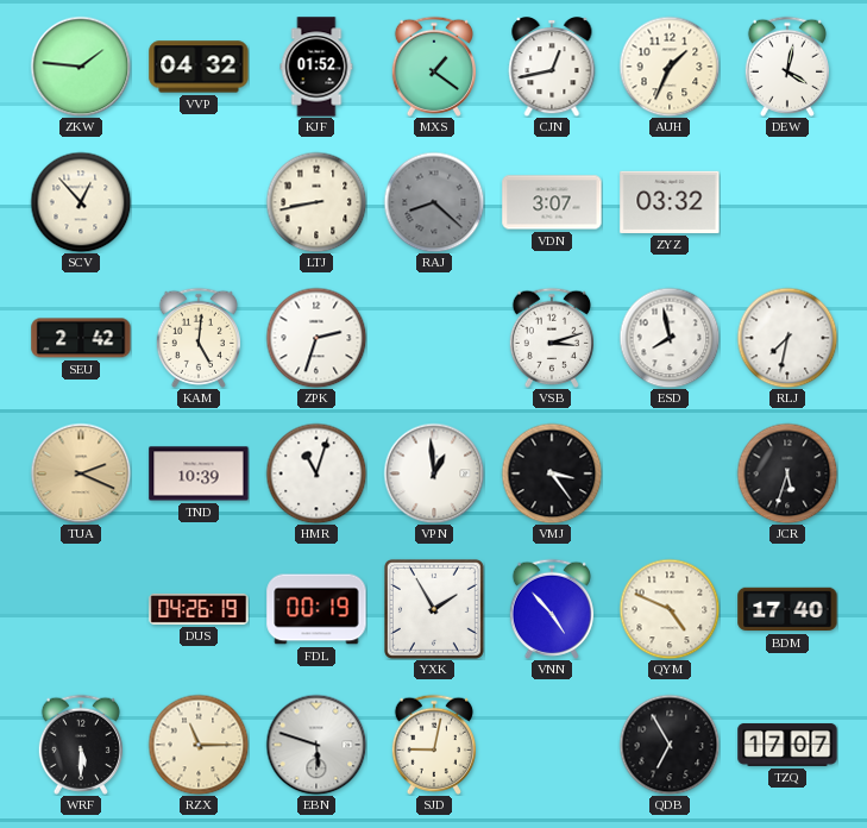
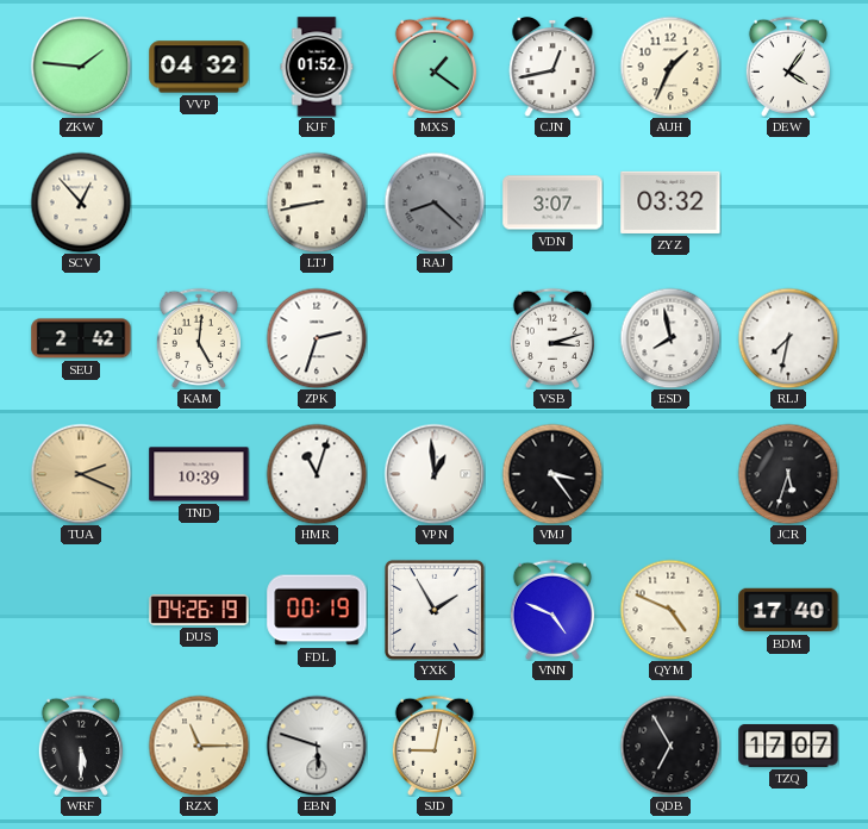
DEW: 4:02 -> 4:06
VNN: 4:53 -> 4:49
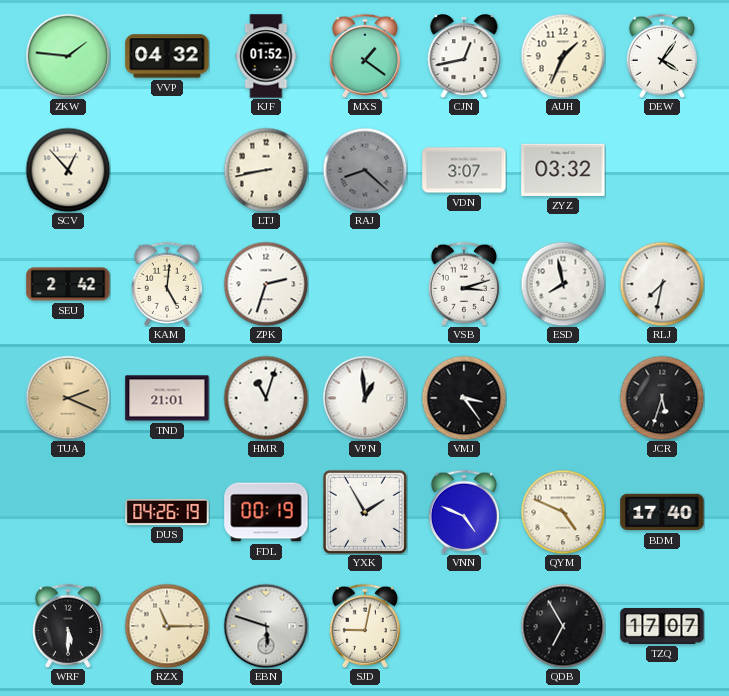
TND: 10:39 -> 21:01
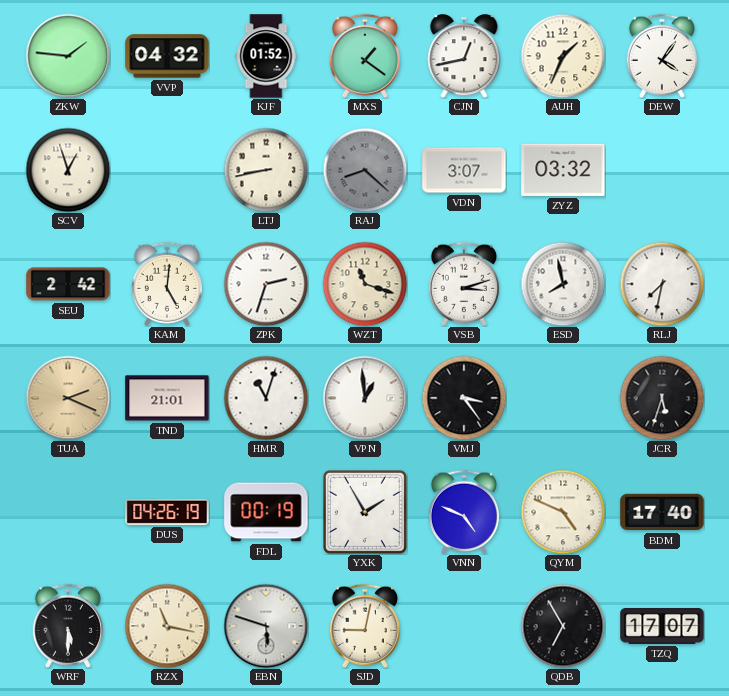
SCV: 12:53 -> 12:57
WZT: none -> 11:18
RZX: 11:15 -> 11:17
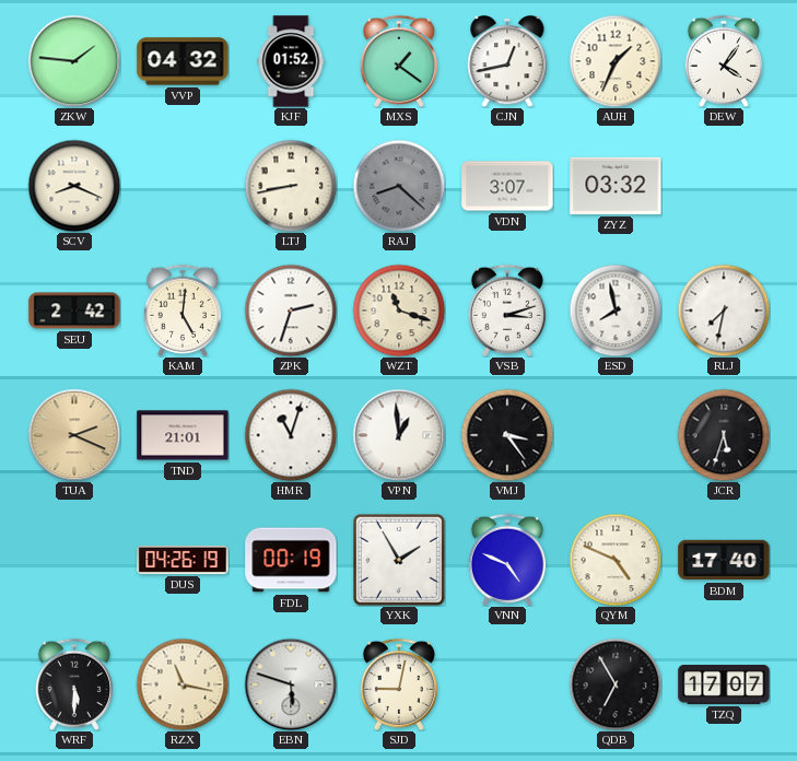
SCV: 12:57 -> 8:19
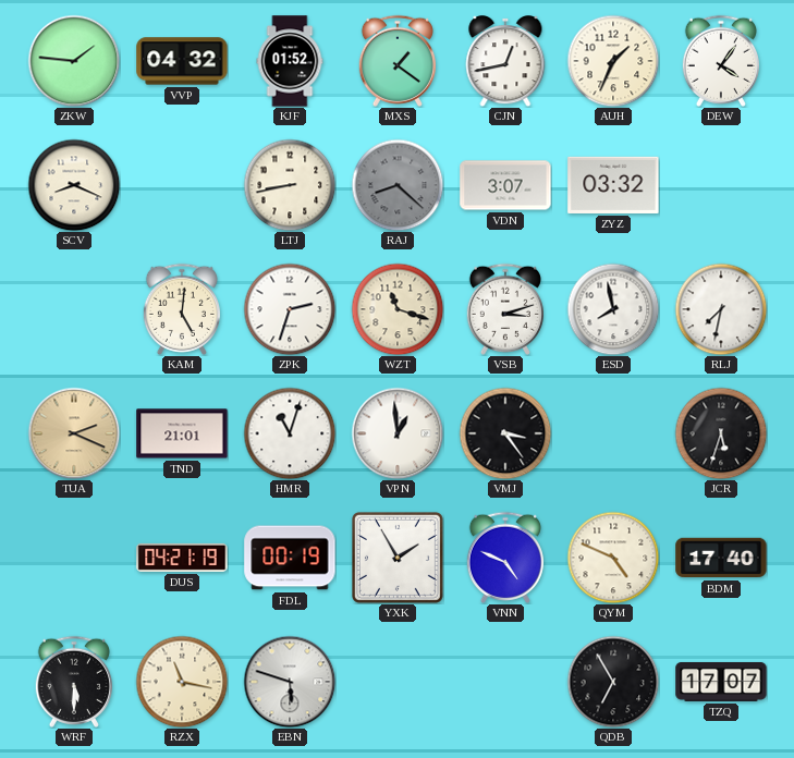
SEU: 2:42 -> none
DUS: 04:26 -> 04:21
SJD: 9:02 -> none
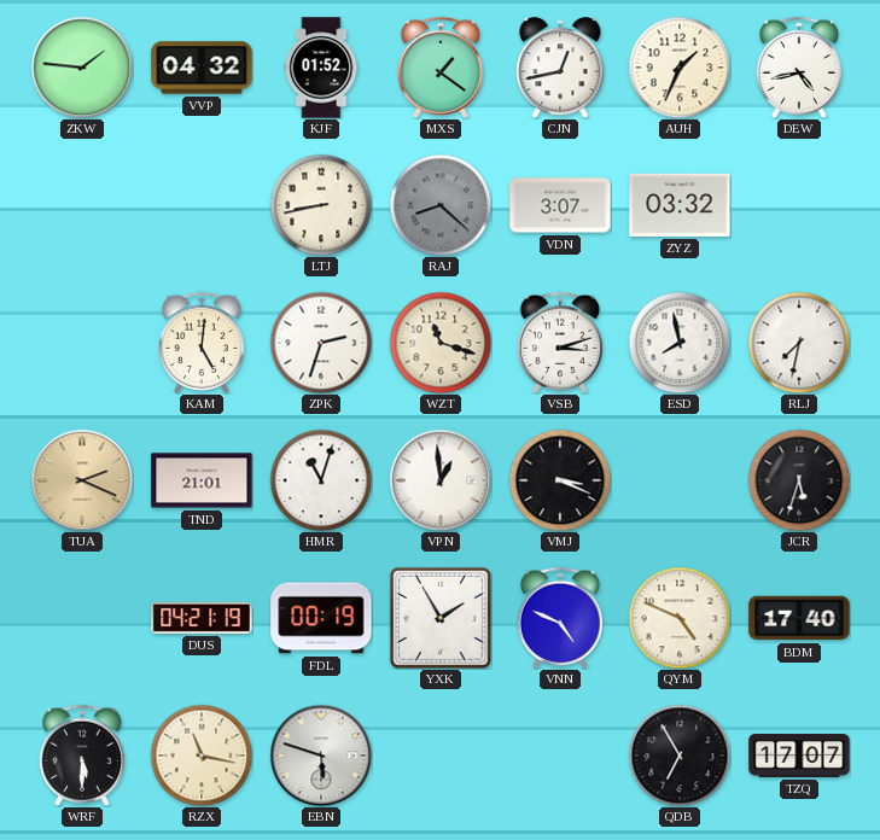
DEW: 4:06 -> 4:43
SCV: 8:19 -> none
VMJ: 3:24 -> 3:19
